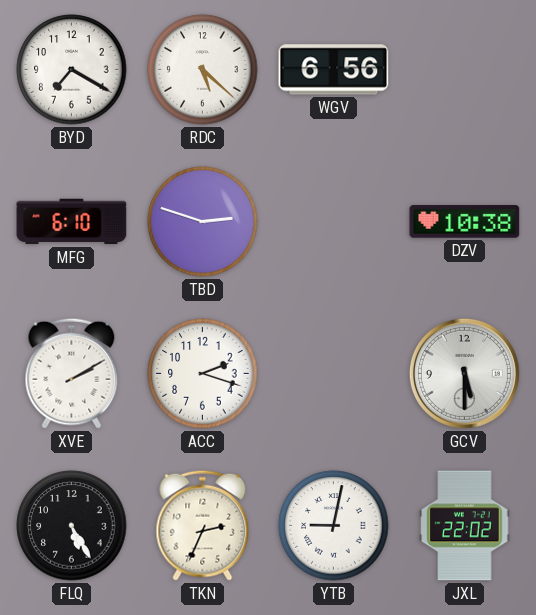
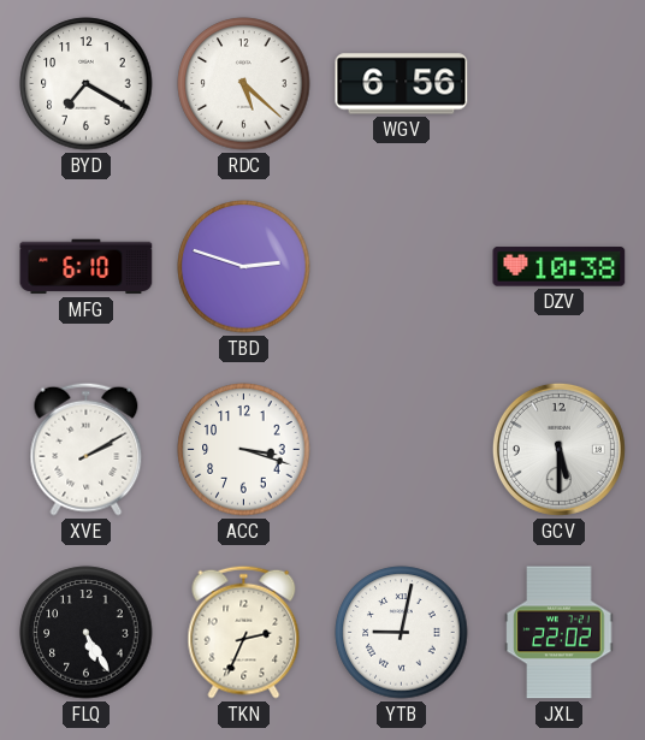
ACC: 2:18 -> 3:18
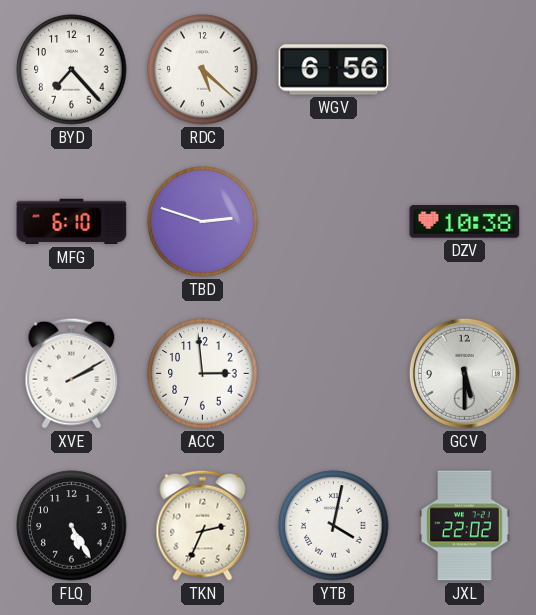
BYD: 7:20 -> 7:23
ACC: 3:18 -> 2:59
YTB: 9:02 -> 4:02
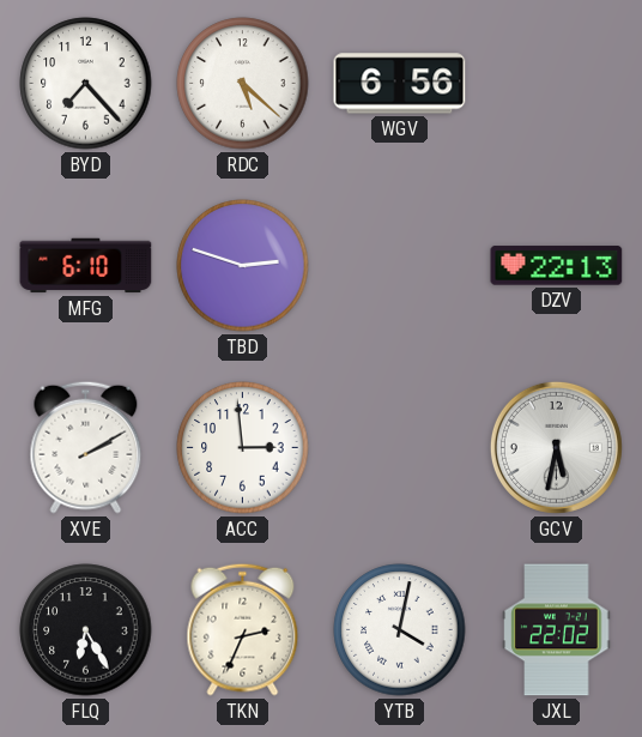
DZV: 10:38 -> 22:13
GCV: 5:30 -> 5:32
FLQ: 5:25 -> 6:25
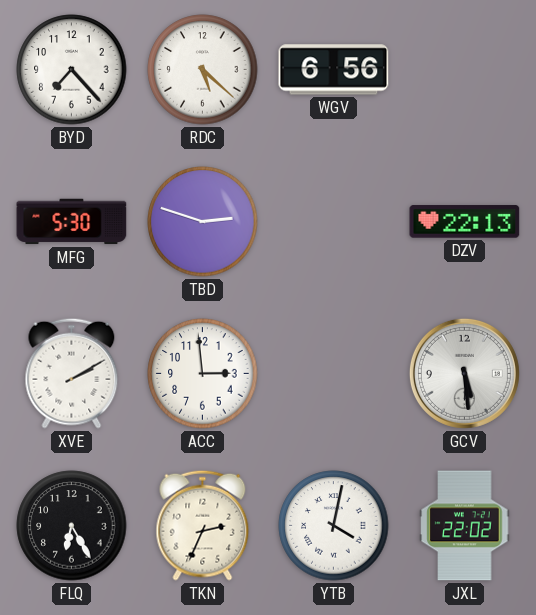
MFG: 6:10 -> 5:30
GCV: 5:32 -> 5:29
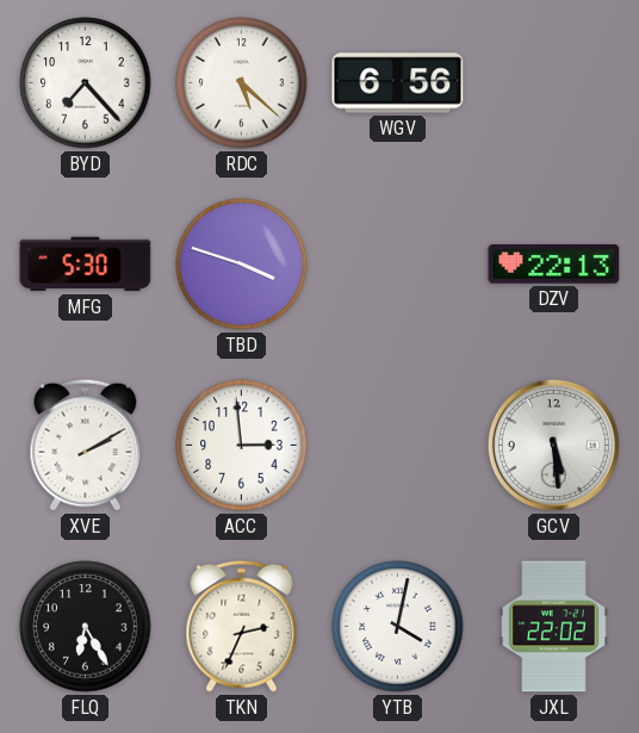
TBD: 2:48 -> 3:48
